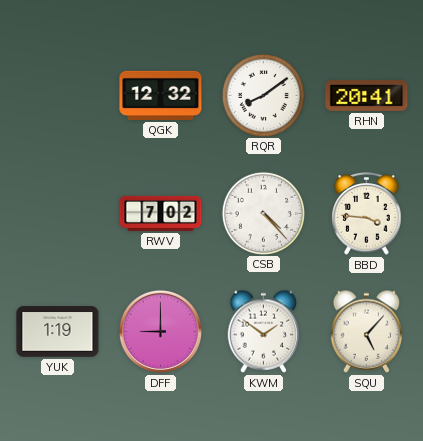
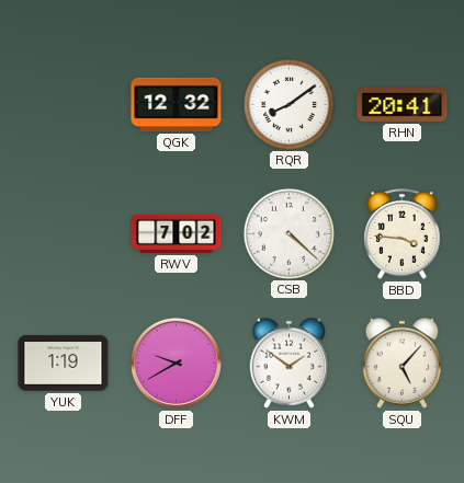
CSB: 4:23 -> 4:22
DFF: 9:00 -> 9:40
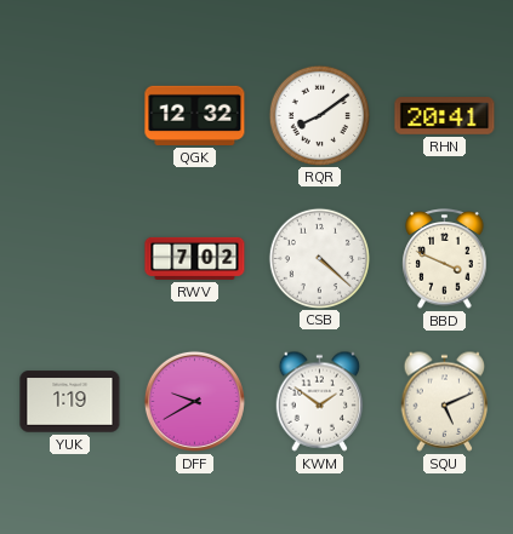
BBD: 3:46 -> 3:49
SQU: 5:07 -> 5:11
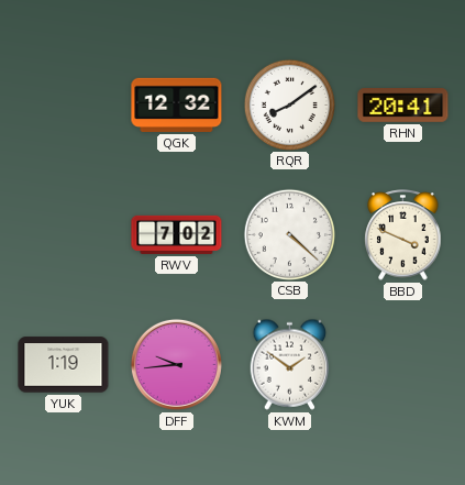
DFF: 9:40 -> 9:44
SQU: 5:11 -> none
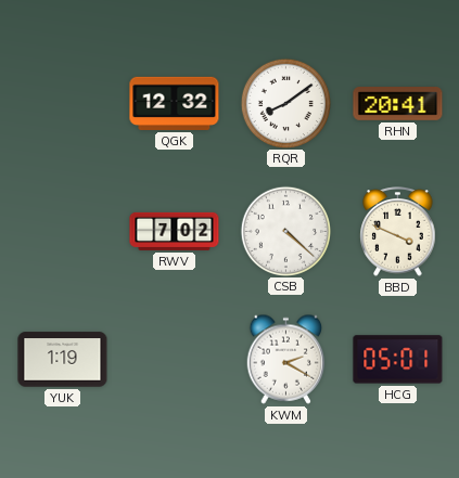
DFF: 9:44 -> none
KWM: 1:51 -> 2:20
HCG: none -> 05:01
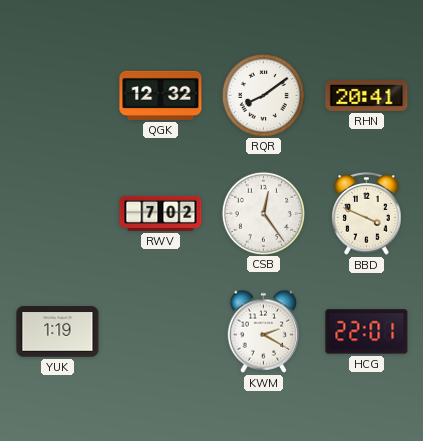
CSB: 4:22 -> 12:24
HCG: 05:01 -> 22:01
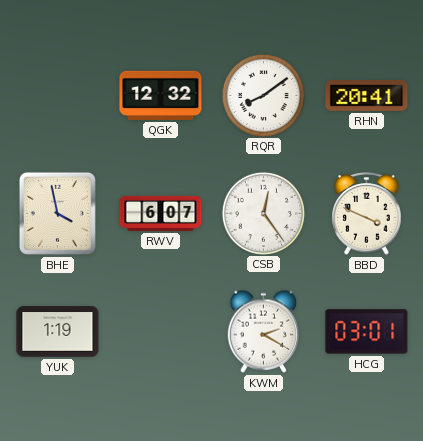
BHE: none -> 3:58
RWV: 7:02 -> 6:07
HCG: 22:01 -> 03:01
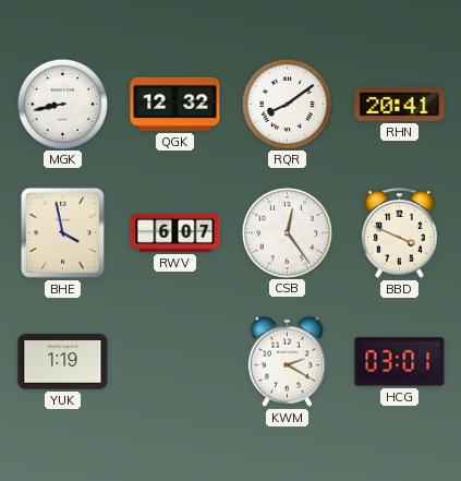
MGK: none -> 8:43
